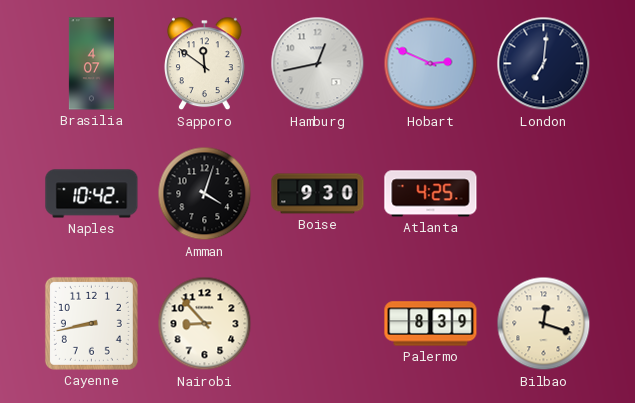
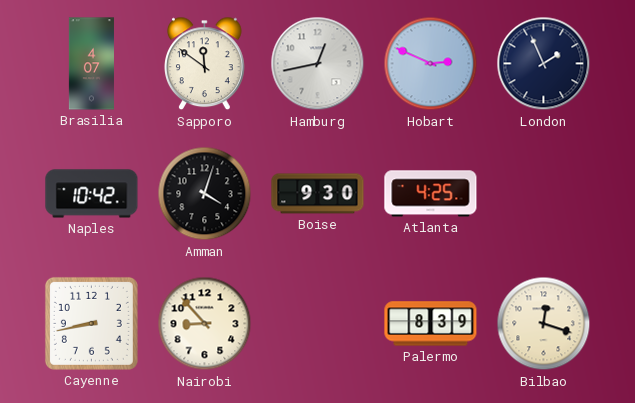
London: 7:01 -> 1:56
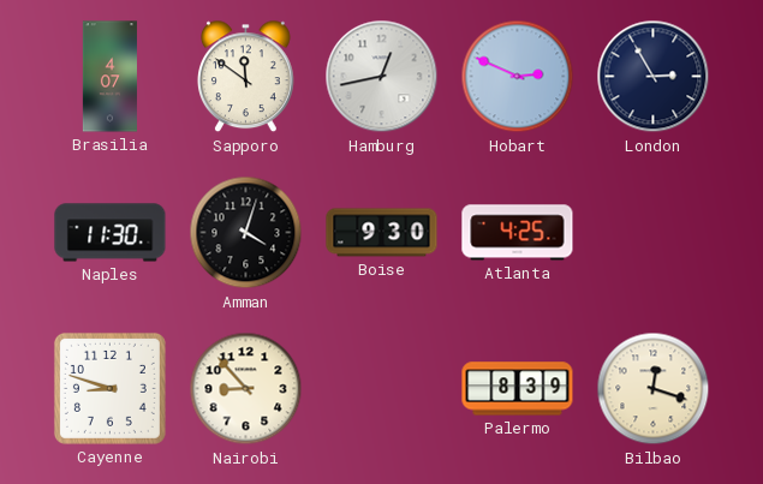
London: 1:56 -> 2:55
Naples: 10:42 -> 11:30
Cayenne: 8:43 -> 8:48
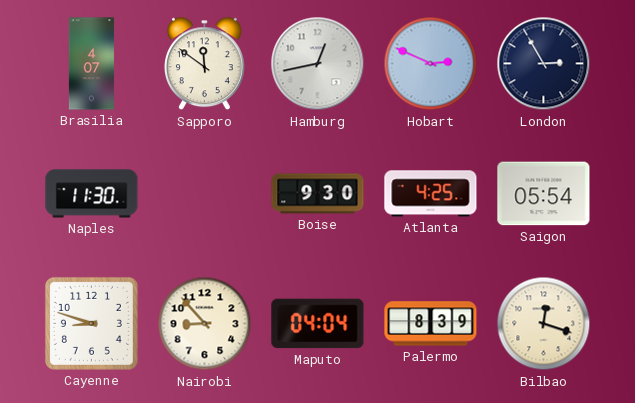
Amman: 4:03 -> none
Saigon: none -> 05:54
Maputo: none -> 04:04
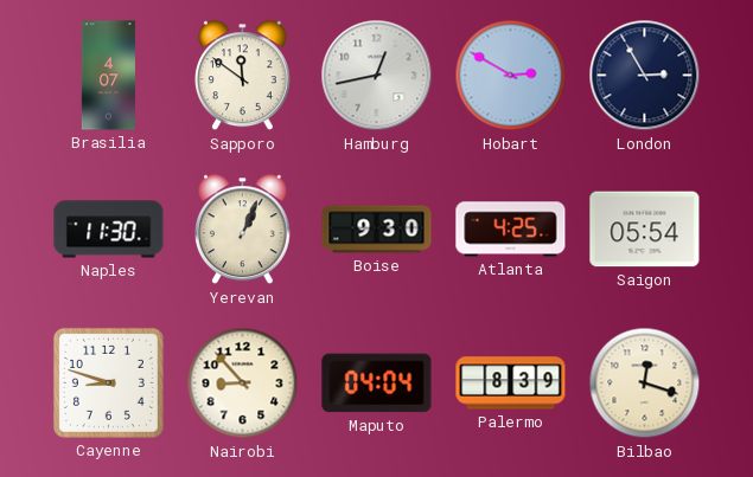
Hobart: 2:49 -> 2:50
Yerevan: none -> 1:04
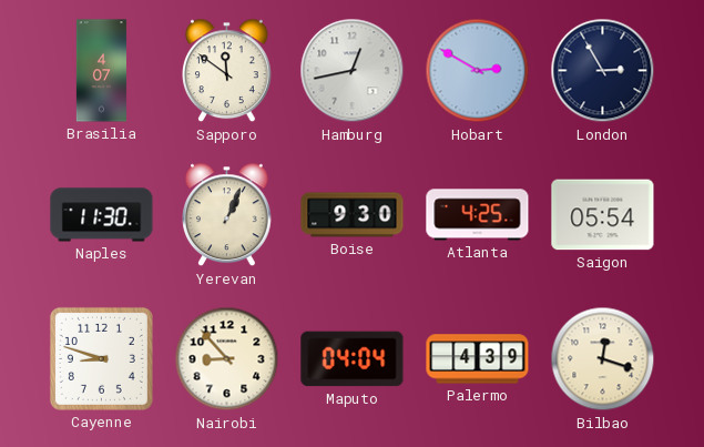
Palermo: 8:39 -> 4:39
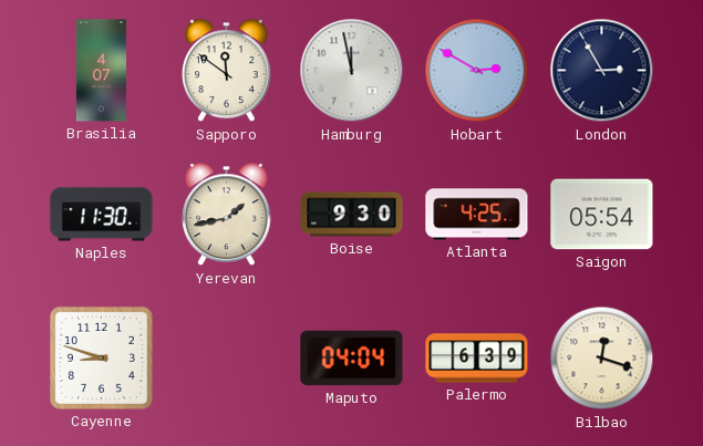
Hamburg: 12:43 -> 11:58
Yerevan: 1:04 -> 1:43
Nairobi: 8:53 -> none
Palermo: 4:39 -> 6:39
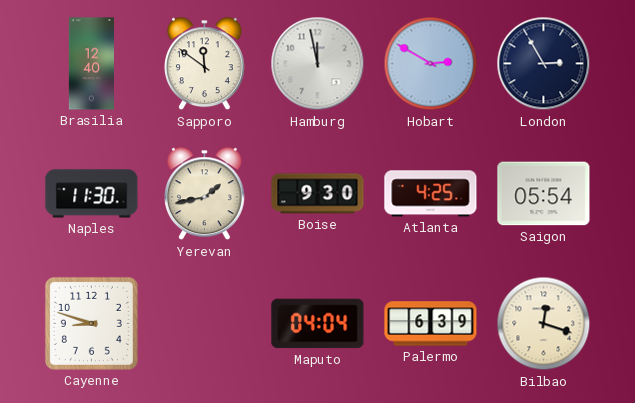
Brasilia: 4:07 -> 12:40
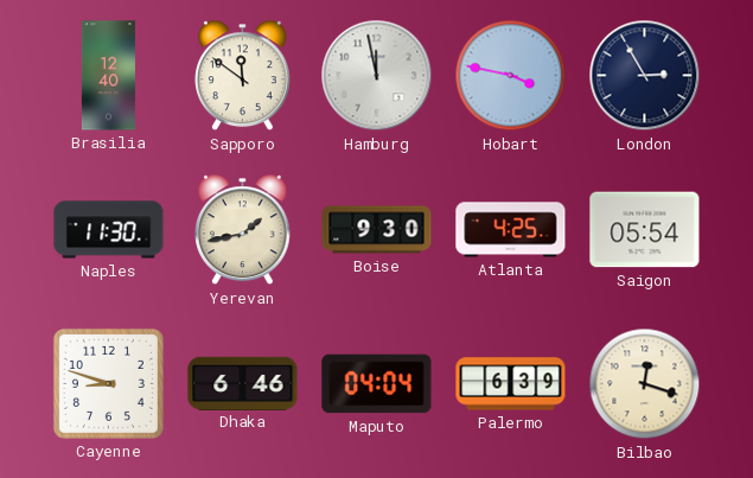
Hobart: 2:50 -> 3:47
Dhaka: none -> 6:46
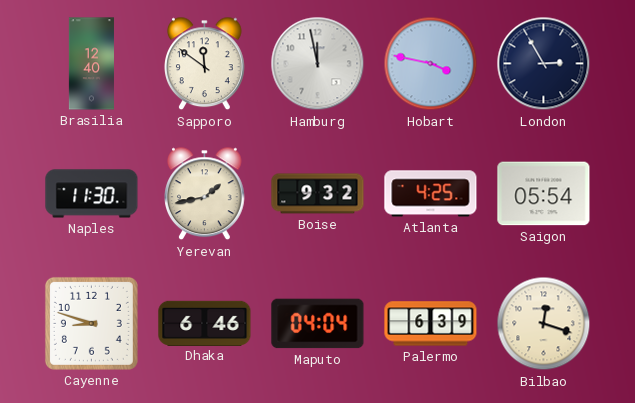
Boise: 9:30 -> 9:32
